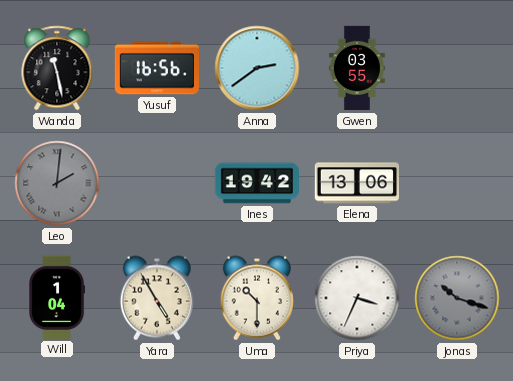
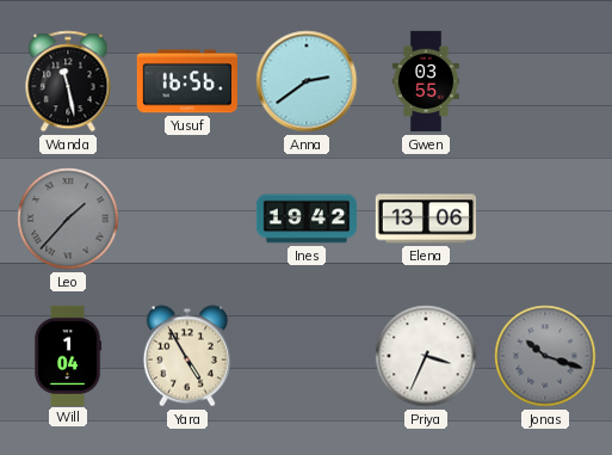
Leo: 2:01 -> 1:37
Uma: 10:30 -> none
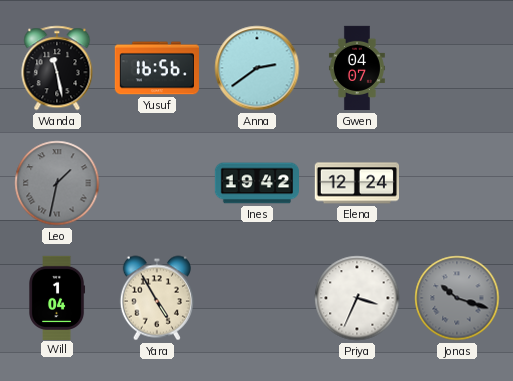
Gwen: 03:55 -> 04:07
Leo: 1:37 -> 1:32
Elena: 13:06 -> 12:24
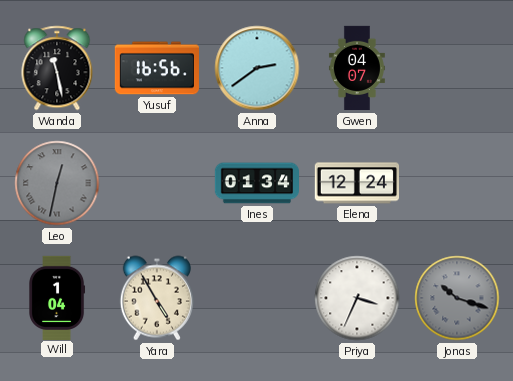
Leo: 1:32 -> 12:32
Ines: 19:42 -> 01:34
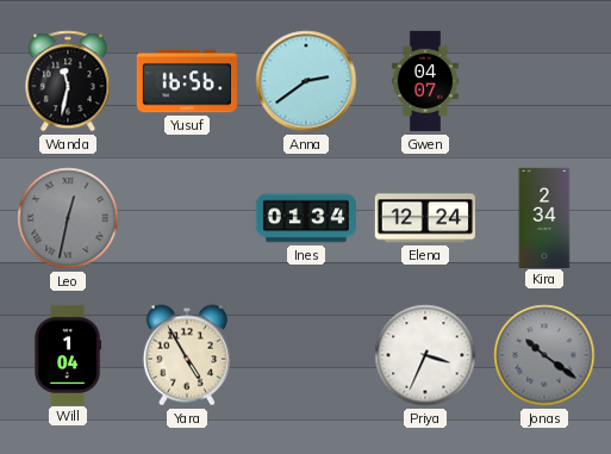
Wanda: 11:28 -> 11:32
Kira: none -> 2:34
Jonas: 10:18 -> 10:21
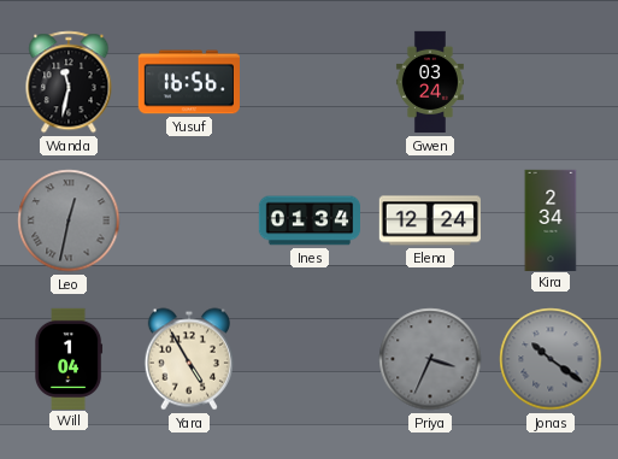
Anna: 2:39 -> none
Gwen: 04:07 -> 03:24
Priya dial: white -> grey
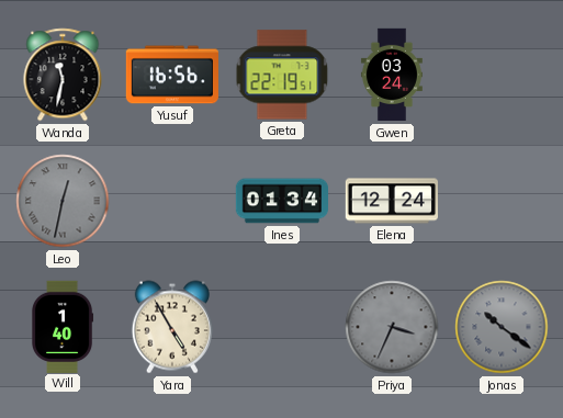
Greta: none -> 22:19
Kira: 2:34 -> none
Will: 1:04 -> 1:40
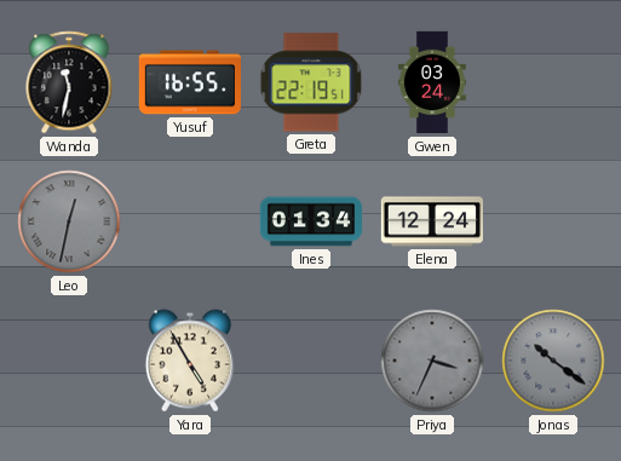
Yusuf: 16:56 -> 16:55
Will: 1:40 -> none
